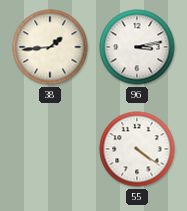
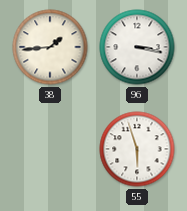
96: 3:13 -> 3:17
55: 4:21 -> 5:57
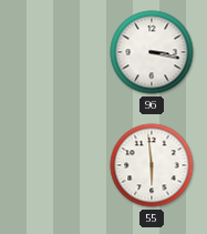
38: 1:44 -> none
55: 5:57 -> 5:59
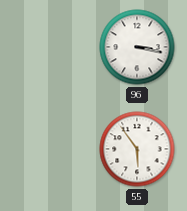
55: 5:59 -> 5:54
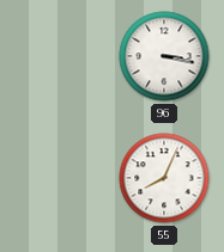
55: 5:54 -> 8:04
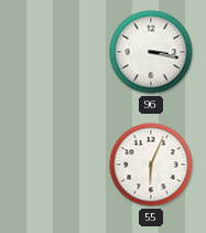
55: 8:04 -> 6:04
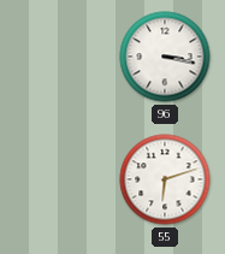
55: 6:04 -> 6:12
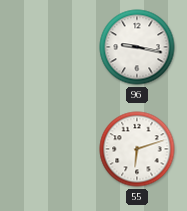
96: 3:17 -> 9:17
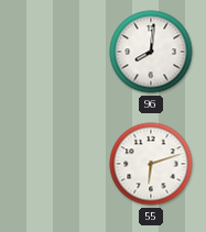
96: 9:17 -> 8:01
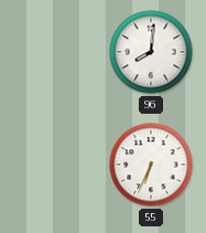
55: 6:12 -> 6:34
